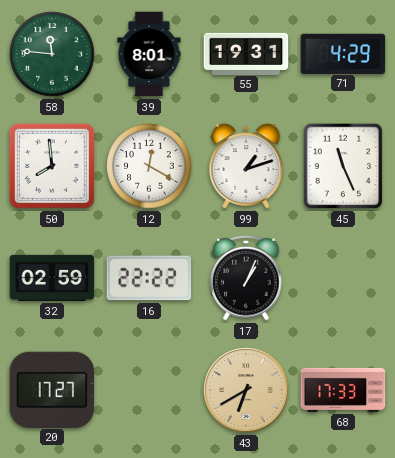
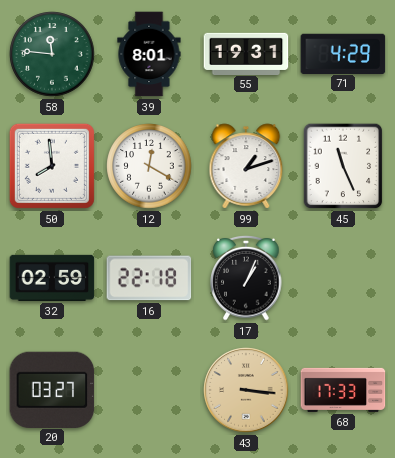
16: 22:22 -> 22:18
20: 17:27 -> 03:27
43: 6:40 -> 3:16
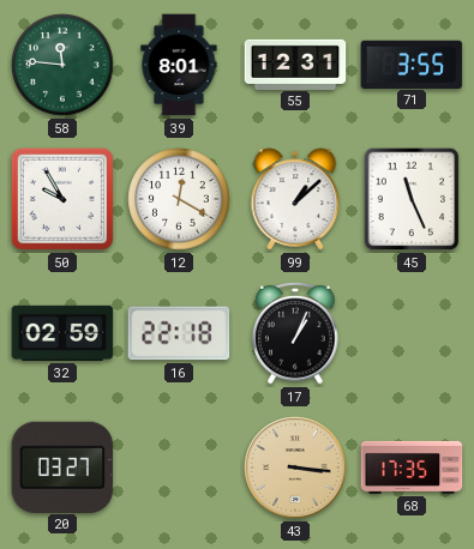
55: 19:31 -> 12:31
71: 4:29 -> 3:55
50: 7:59 -> 9:55
99: 1:12 -> 1:08
68: 17:33 -> 17:35
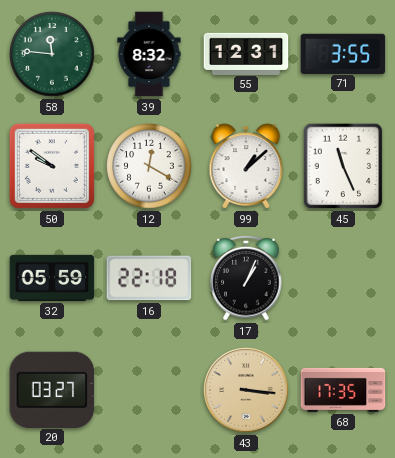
39: 8:01 -> 8:32
50: 9:55 -> 9:51
32: 02:59 -> 05:59
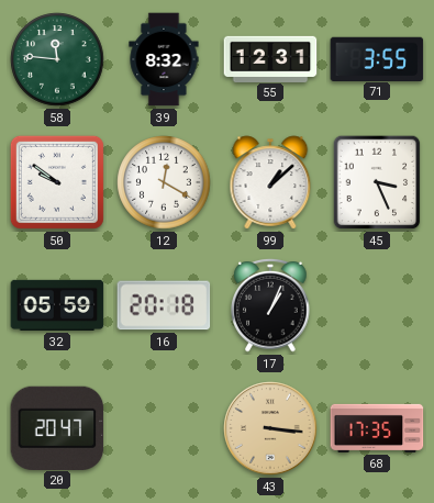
45: 11:26 -> 3:26
16: 22:18 -> 20:18
20: 03:27 -> 20:47
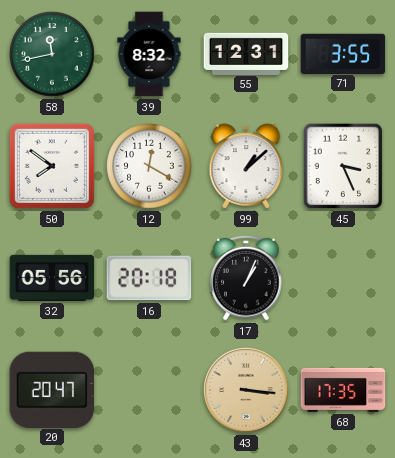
58: 11:46 -> 11:43
50: 9:51 -> 7:51
32: 05:59 -> 05:56
